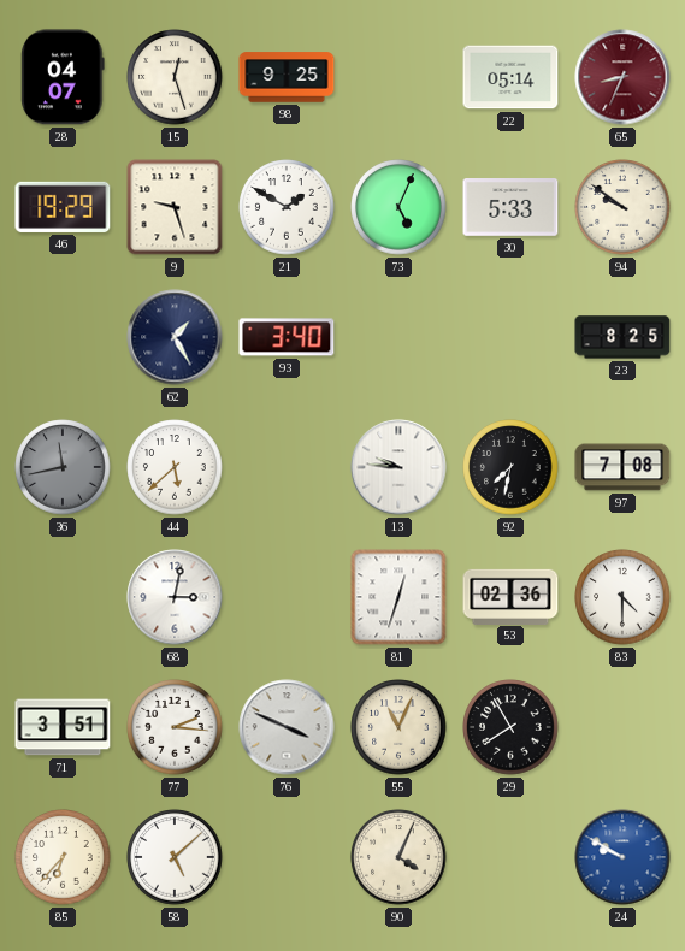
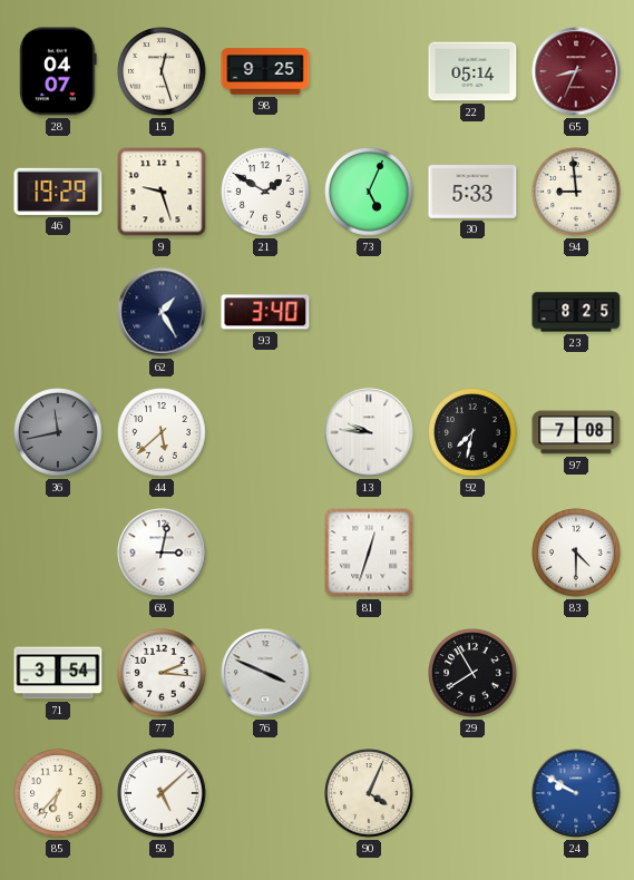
94: 9:51 -> 8:59
53: 02:36 -> none
71: 3:51 -> 3:54
55: 11:04 -> none
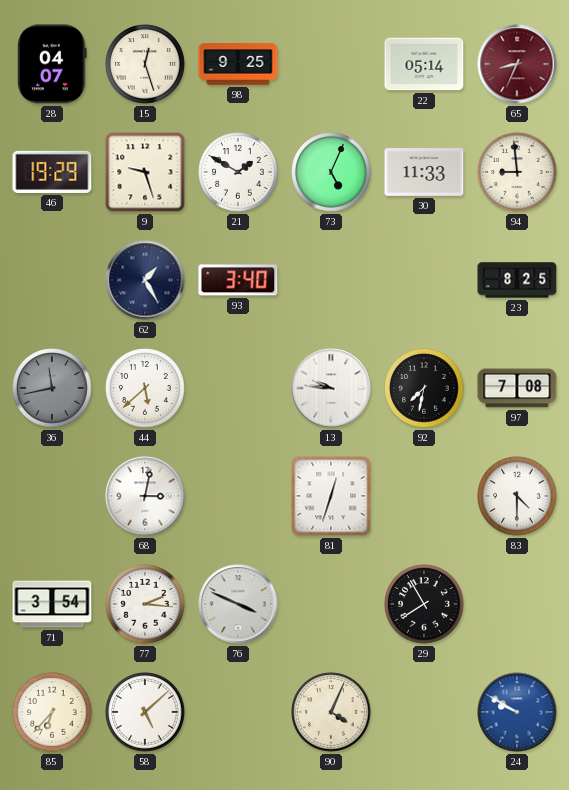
30: 5:33 -> 11:33
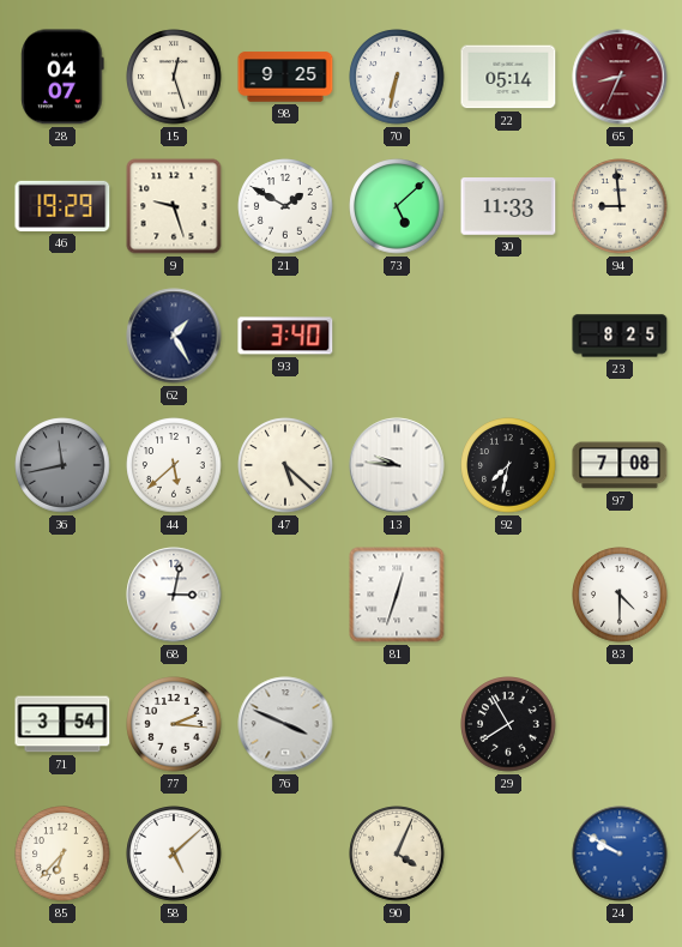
70: none -> 6:32
73: 5:04 -> 5:08
47: none -> 5:22
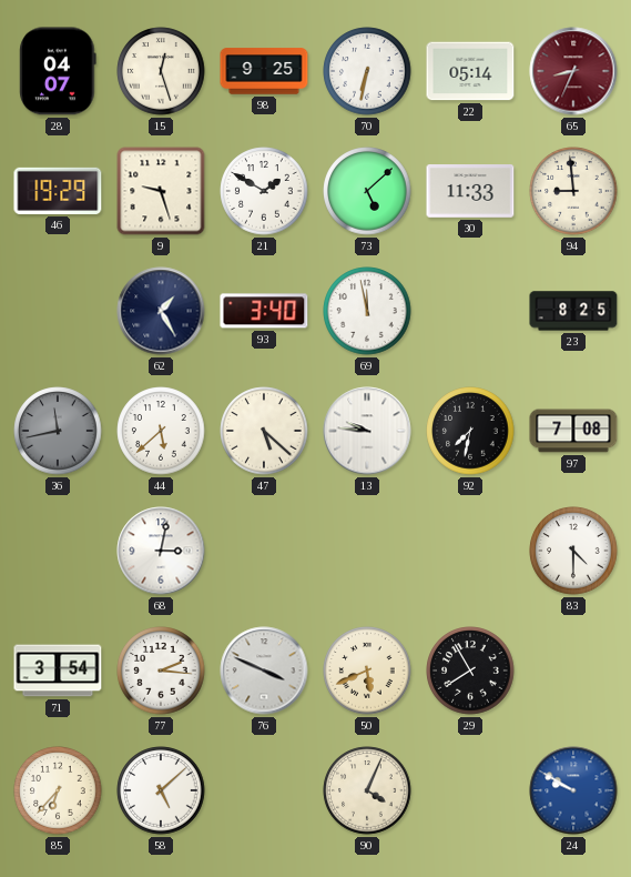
69: none -> 11:58
81: 12:33 -> none
50: none -> 5:41
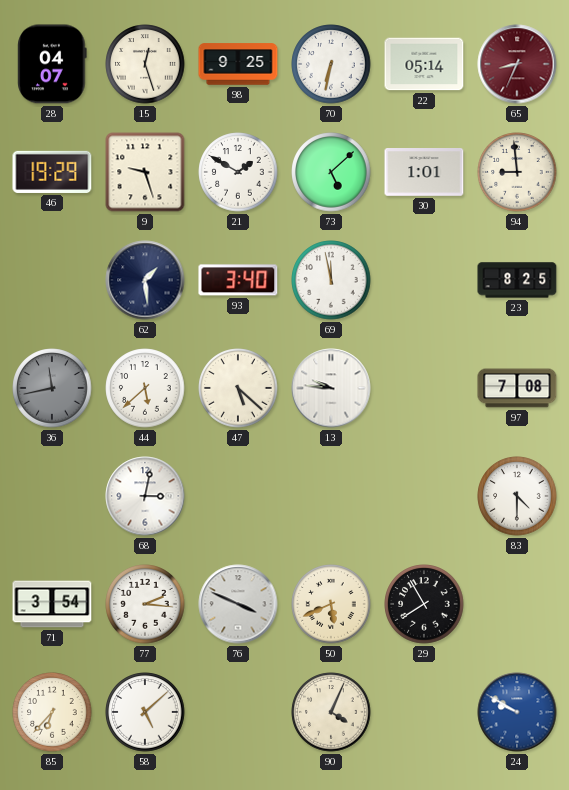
30: 11:33 -> 1:01
62: 1:25 -> 1:29
92: 7:32 -> none
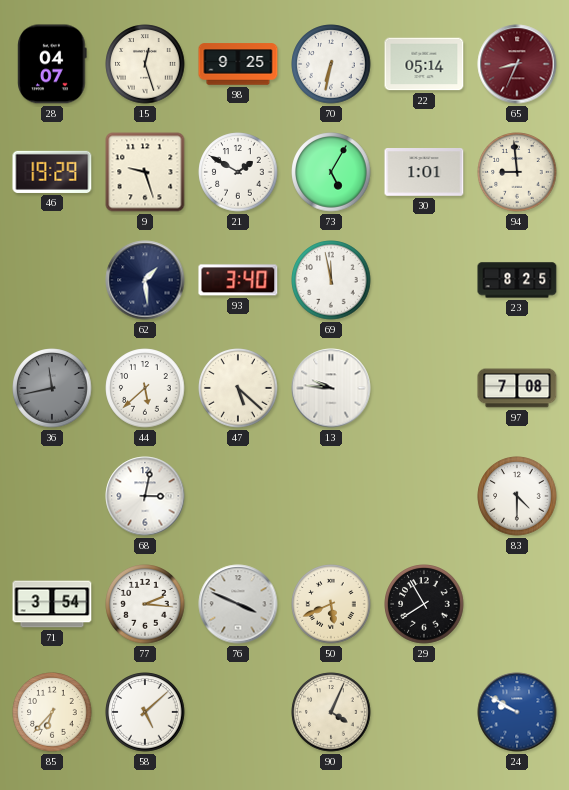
73: 5:08 -> 5:05
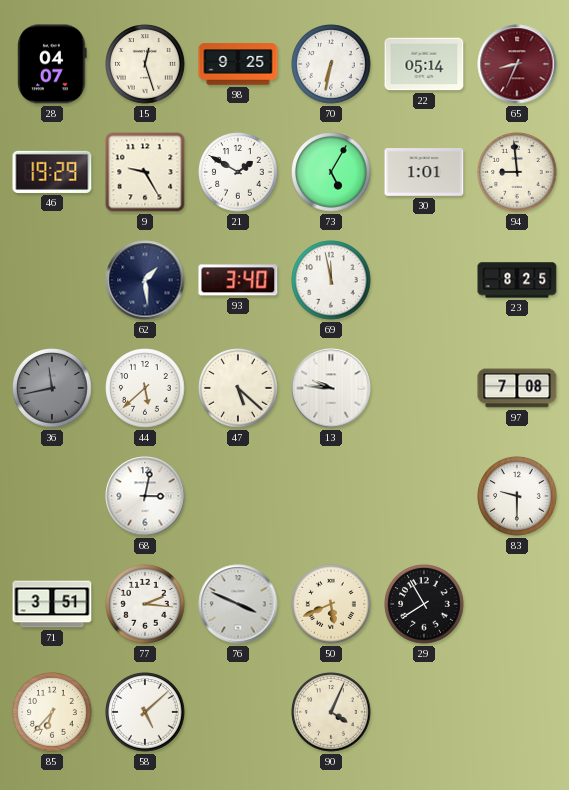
9: 9:27 -> 9:25
83: 4:30 -> 9:30
71: 3:54 -> 3:51
24: 9:50 -> none
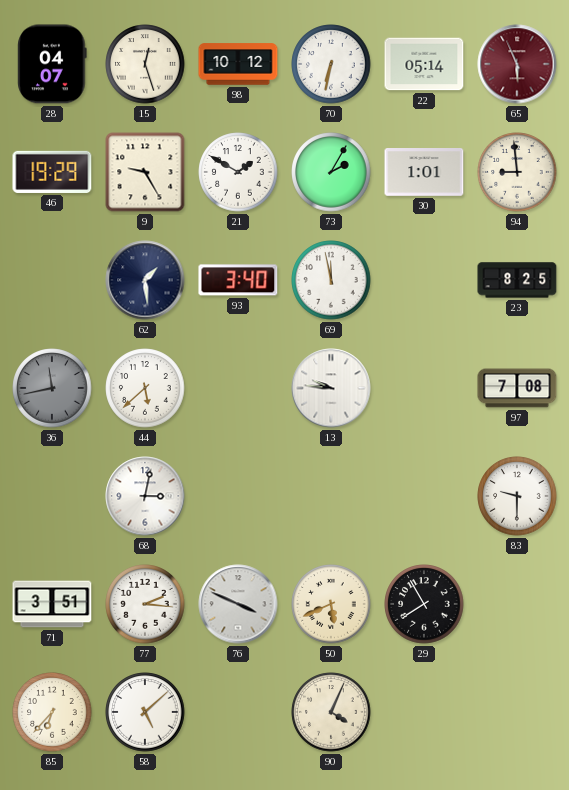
98: 9:25 -> 10:12
65: 8:34 -> 5:56
73: 5:05 -> 2:05
47: 5:22 -> none
